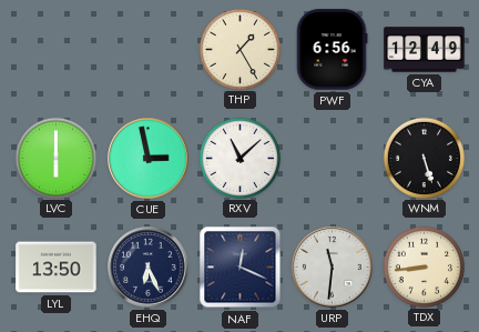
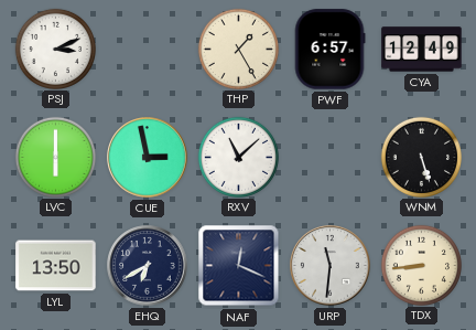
PSJ: none -> 3:11
PWF: 6:56 -> 6:57
EHQ: 6:26 -> 6:40
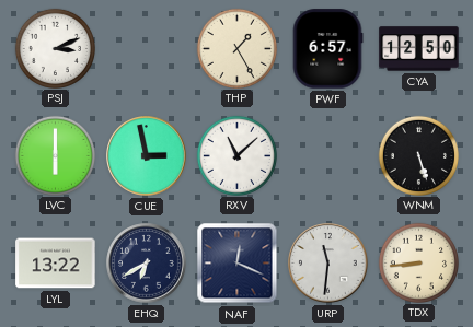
CYA: 12:49 -> 12:50
LYL: 13:50 -> 13:22
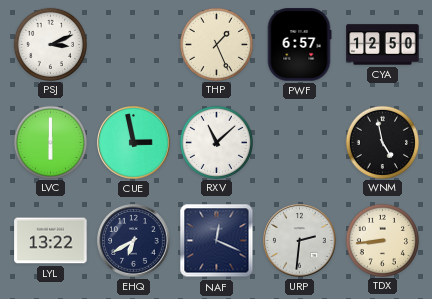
THP: 1:25 -> 1:26
WNM: 5:27 -> 4:58
URP: 11:31 -> 2:31
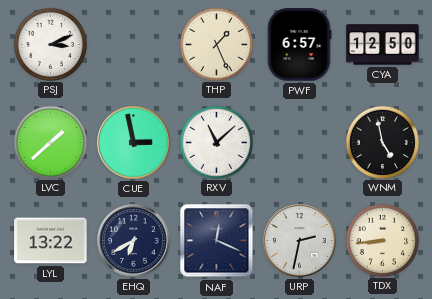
LVC: 6:00 -> 1:38
URP: 2:31 -> 2:32
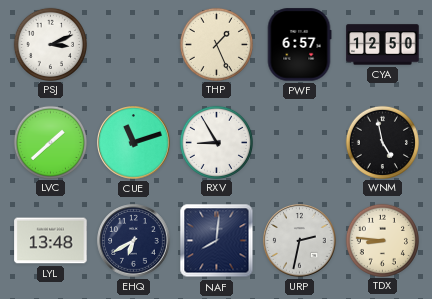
CUE: 2:58 -> 11:12
RXV: 11:08 -> 8:55
LYL: 13:22 -> 13:48
NAF: 12:19 -> 8:01
TDX: 8:44 -> 8:46
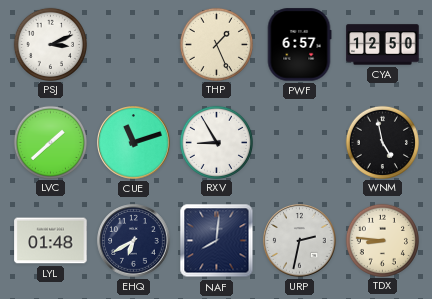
LYL: 13:48 -> 01:48
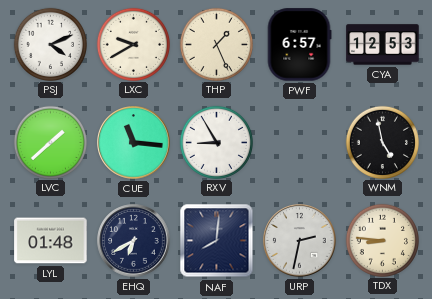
PSJ: 3:11 -> 4:11
LXC: none -> 9:40
CYA: 12:50 -> 12:53
CUE: 11:12 -> 11:16
